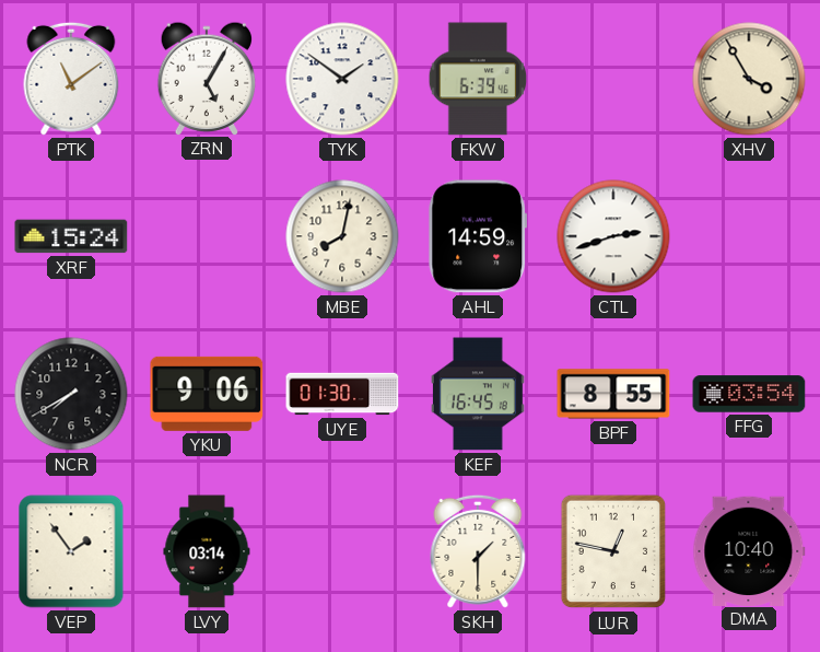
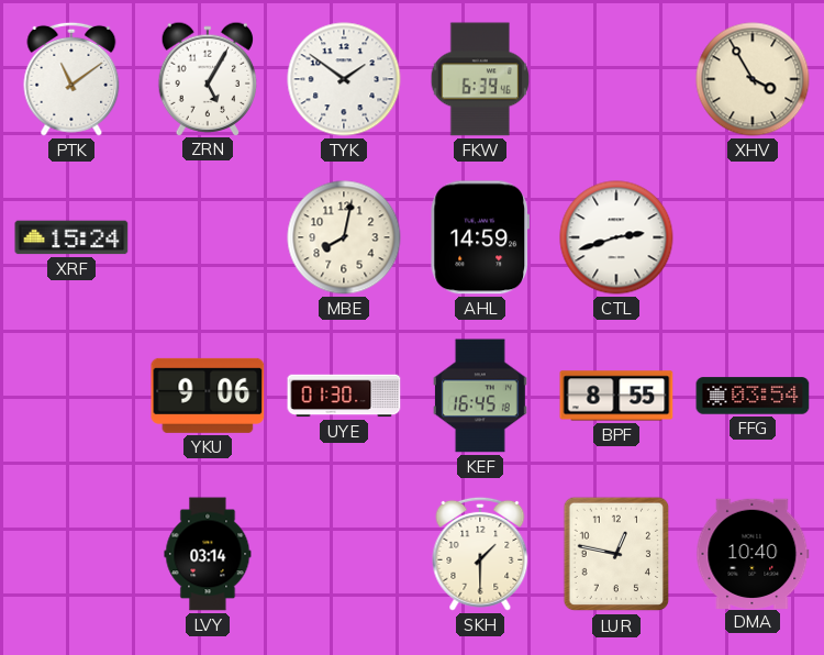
NCR: 7:40 -> none
VEP: 1:54 -> none
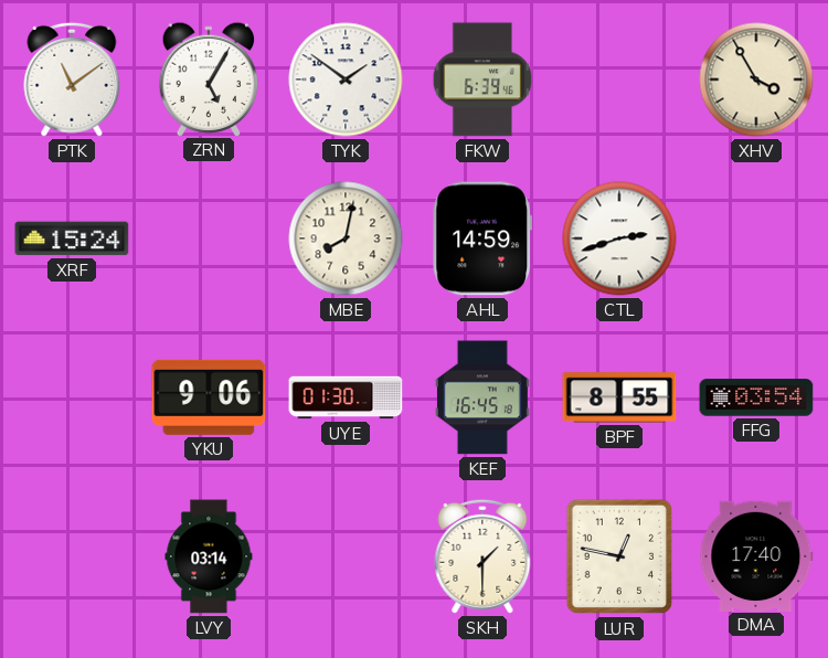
DMA: 10:40 -> 17:40
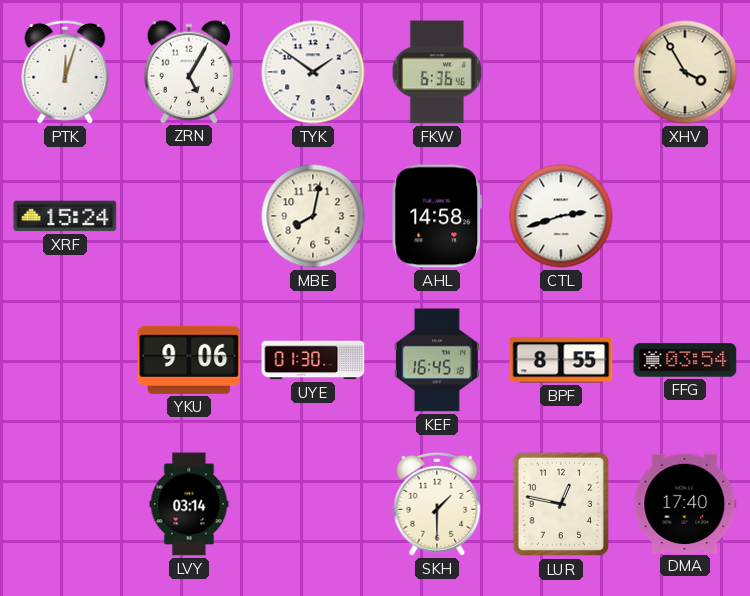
PTK: 11:09 -> 12:03
FKW: 6:39 -> 6:36
AHL: 14:59 -> 14:58
